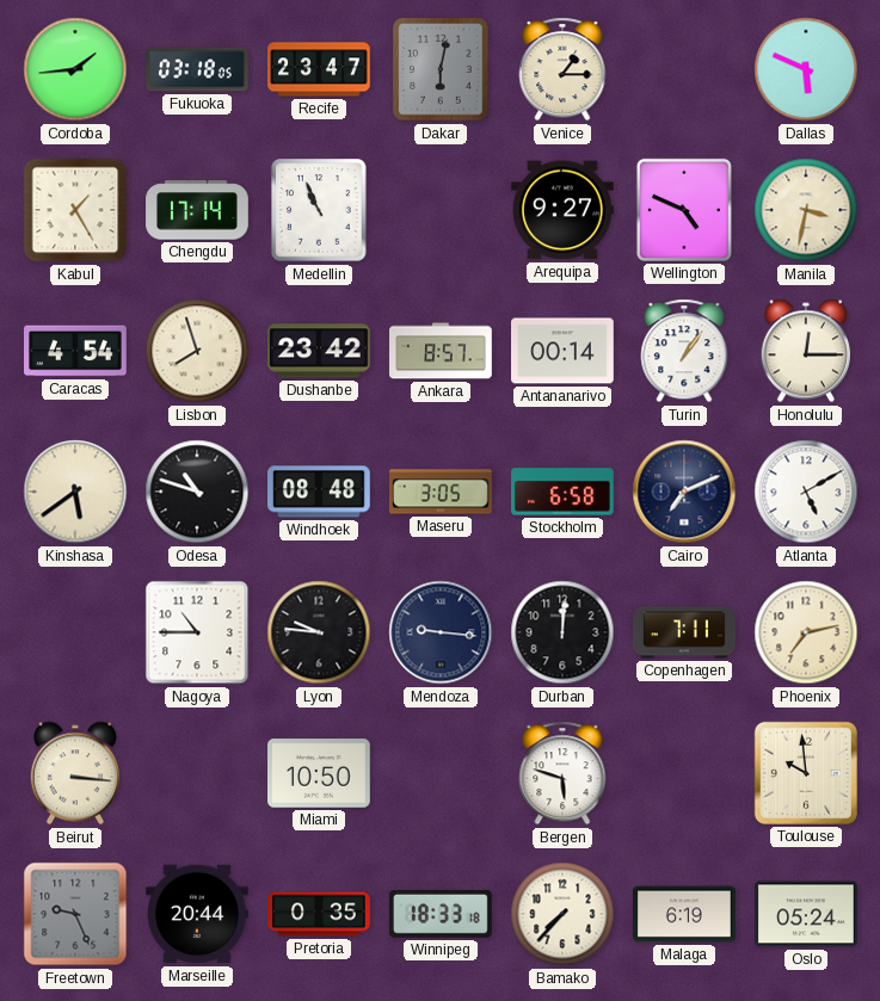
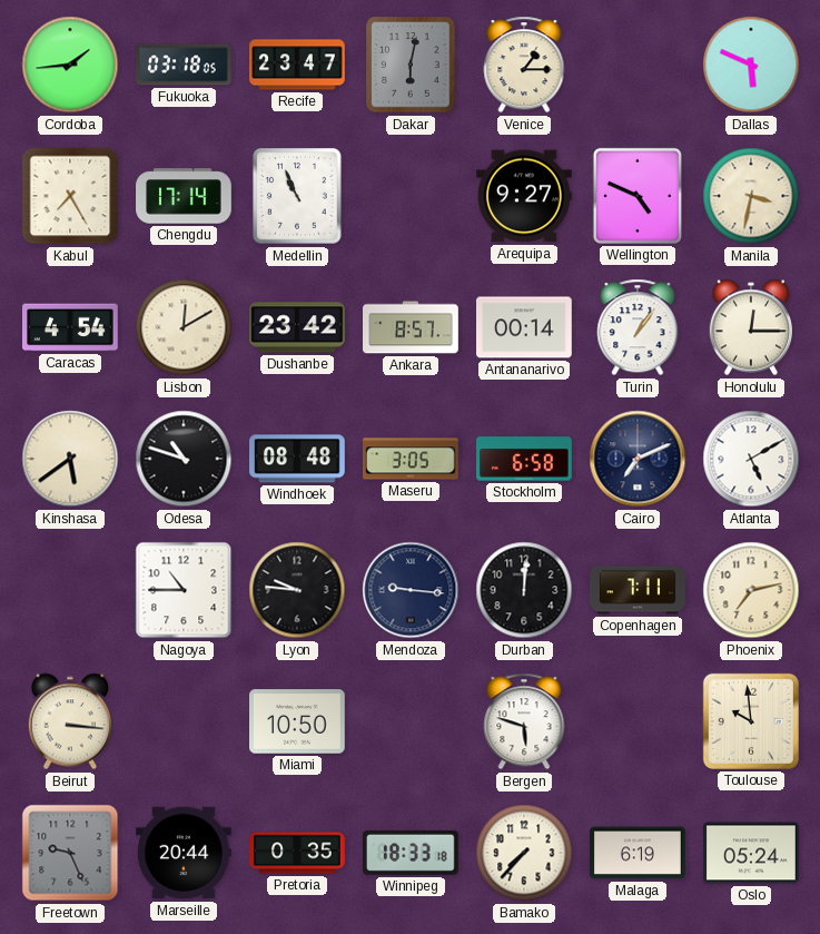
Kabul: 1:25 -> 7:25
Lisbon: 7:57 -> 12:10
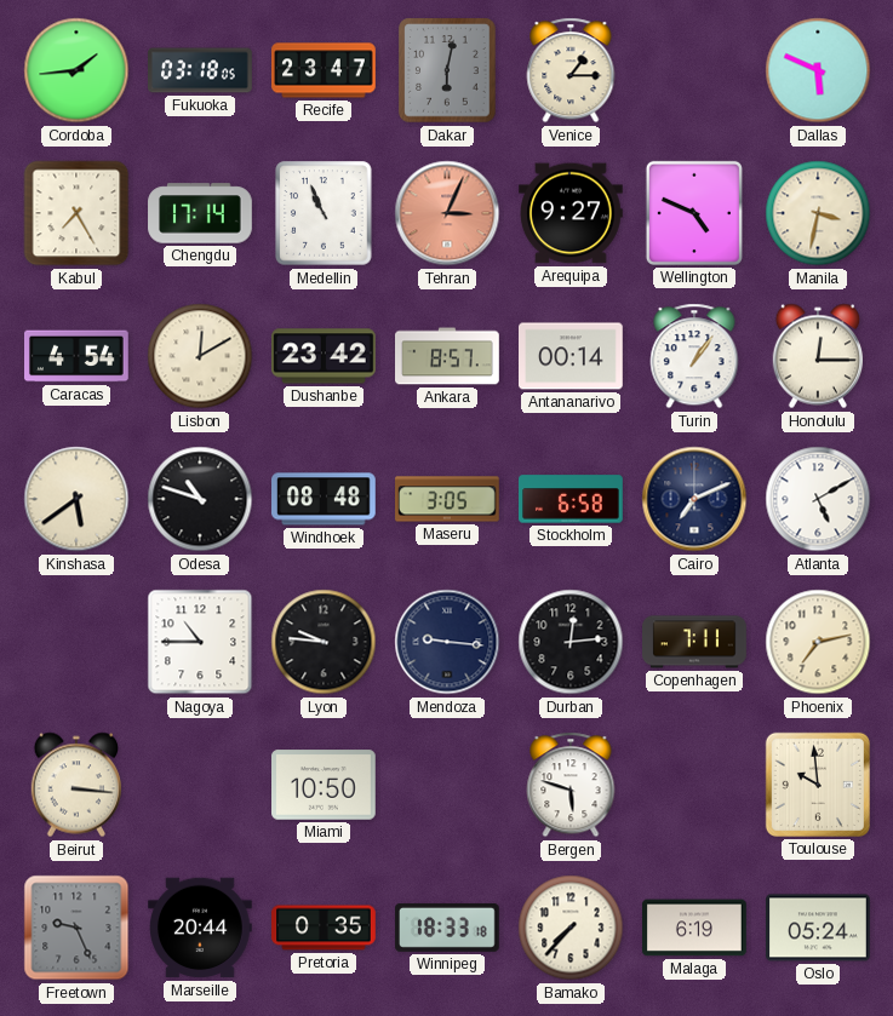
Tehran: none -> 3:04
Durban: 12:01 -> 12:14
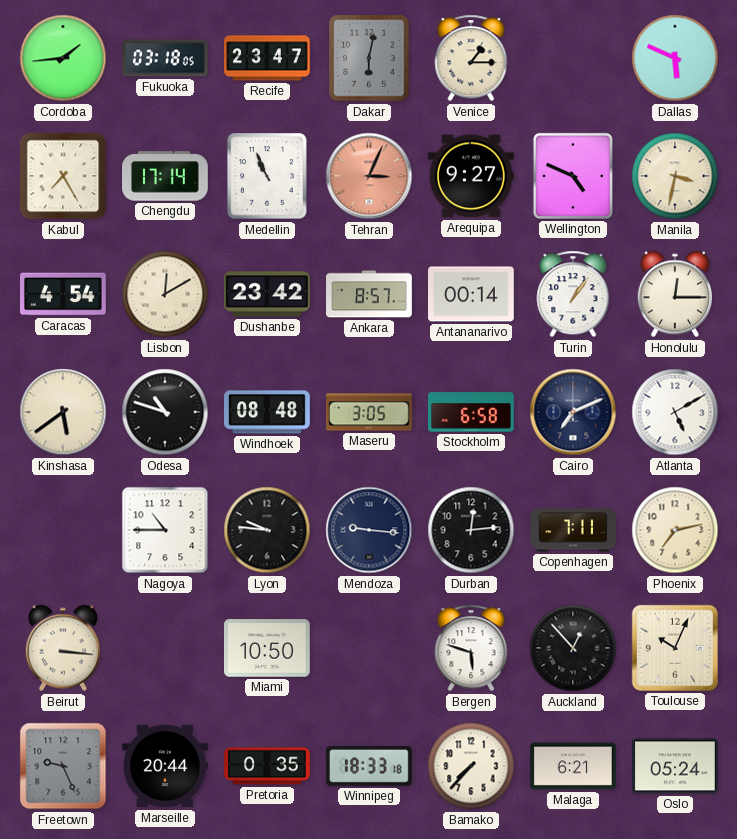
Auckland: none -> 12:53
Toulouse: 9:59 -> 10:04
Malaga: 6:19 -> 6:21
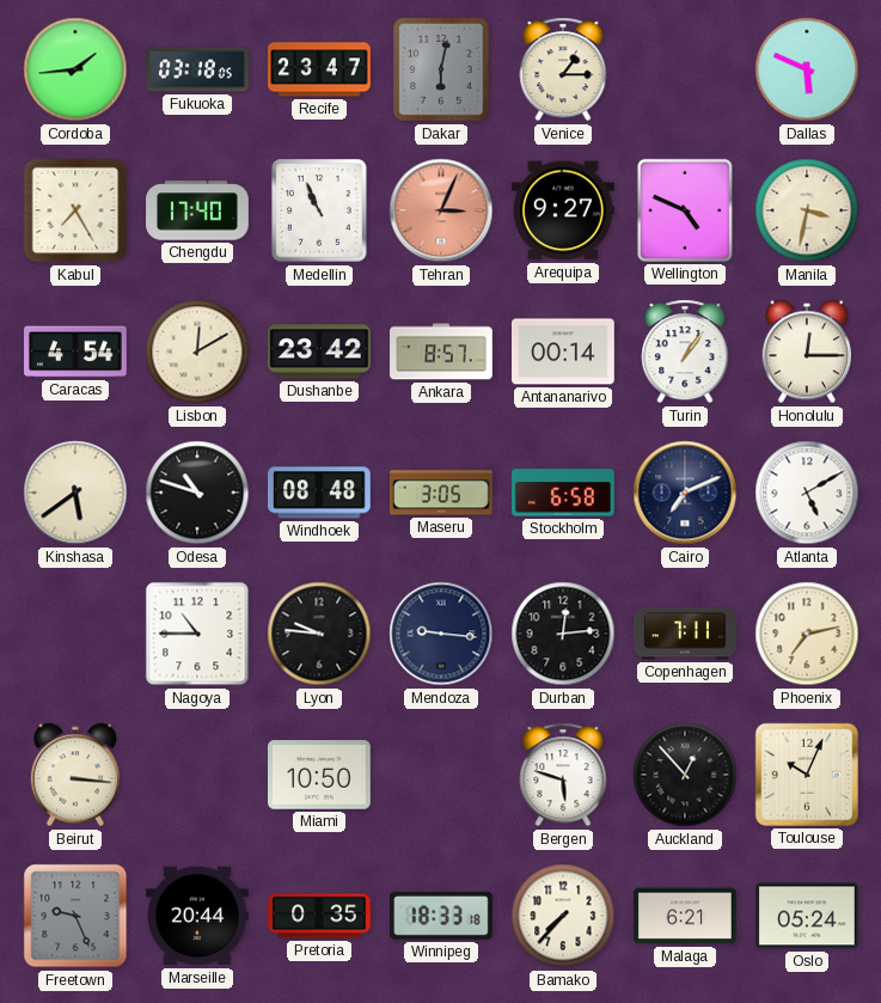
Chengdu: 17:14 -> 17:40
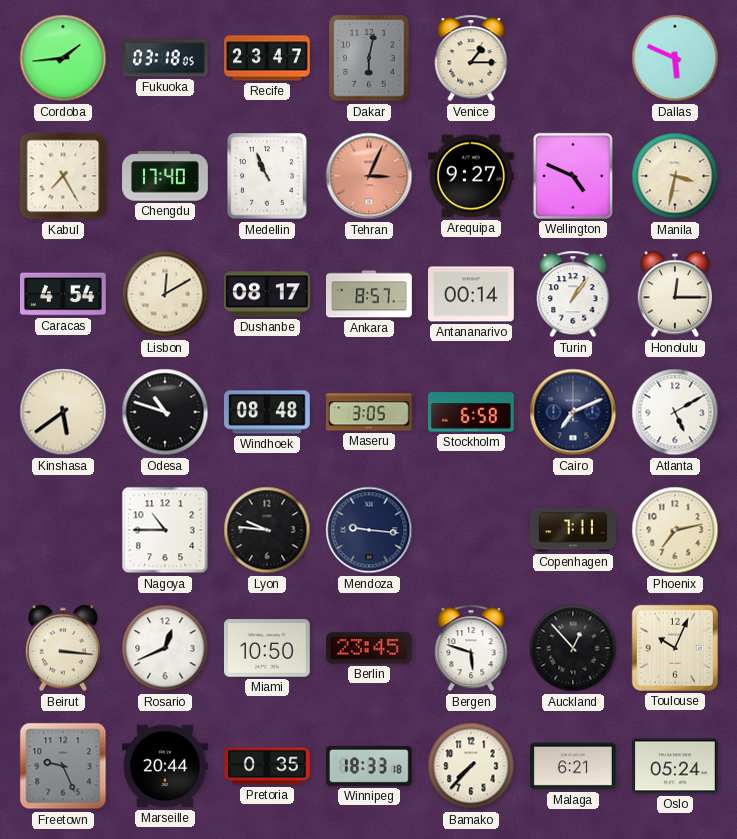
Dushanbe: 23:42 -> 08:17
Durban: 12:14 -> none
Rosario: none -> 12:41
Berlin: none -> 23:45
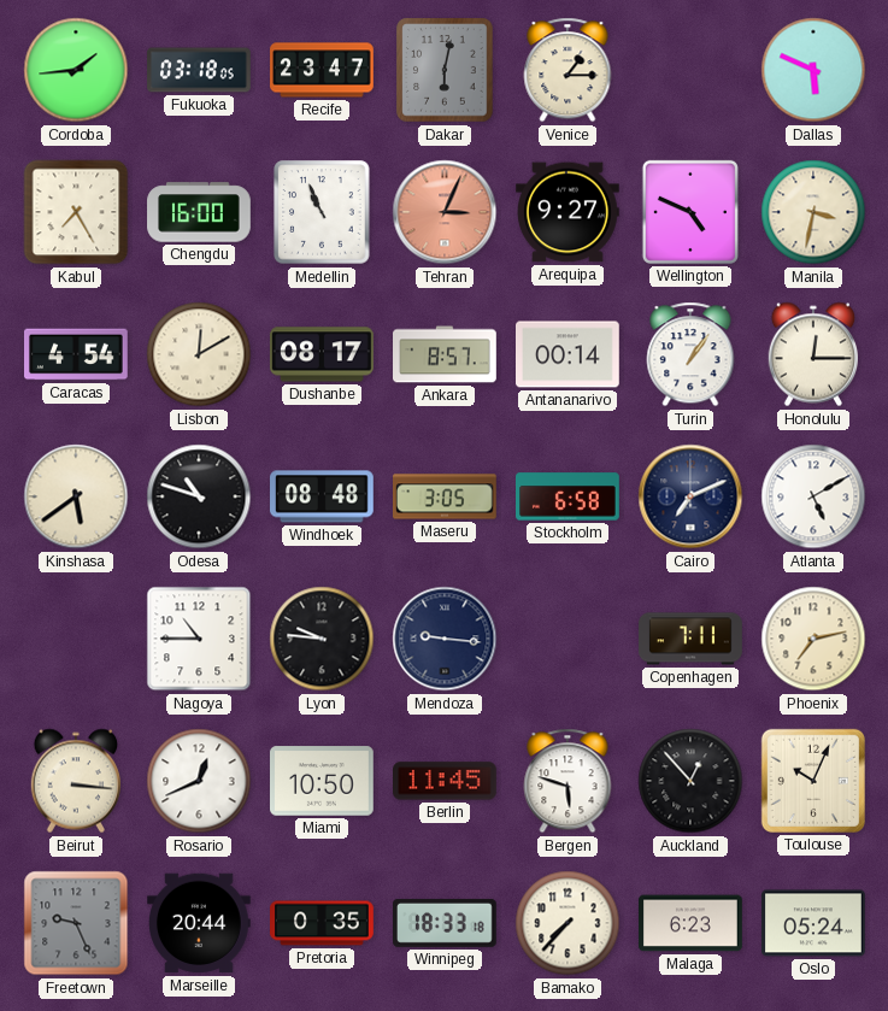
Chengdu: 17:40 -> 16:00
Berlin: 23:45 -> 11:45
Malaga: 6:21 -> 6:23
